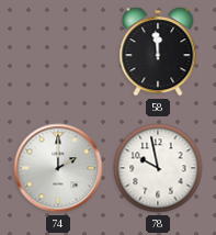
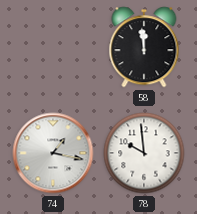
74: 2:00 -> 1:17
78: 9:58 -> 9:59
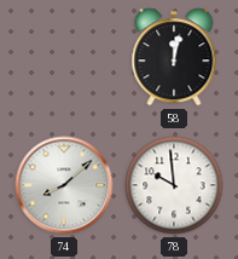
58: 11:59 -> 12:02
74: 1:17 -> 8:08
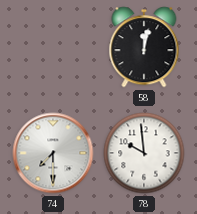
74: 8:08 -> 7:30
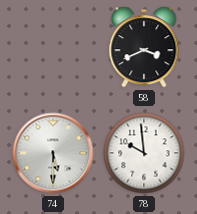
58: 12:02 -> 3:41
74: 7:30 -> 5:30
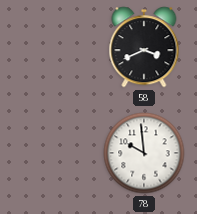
74: 5:30 -> none
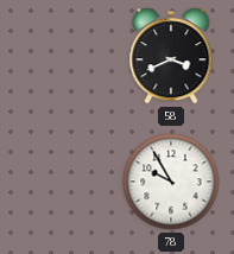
78: 9:59 -> 9:55
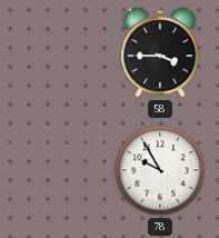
58: 3:41 -> 3:45
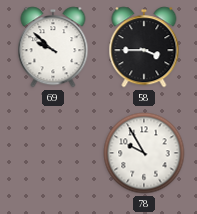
69: none -> 9:52
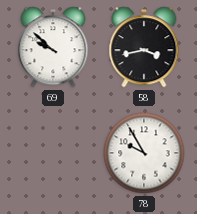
58: 3:45 -> 3:43
